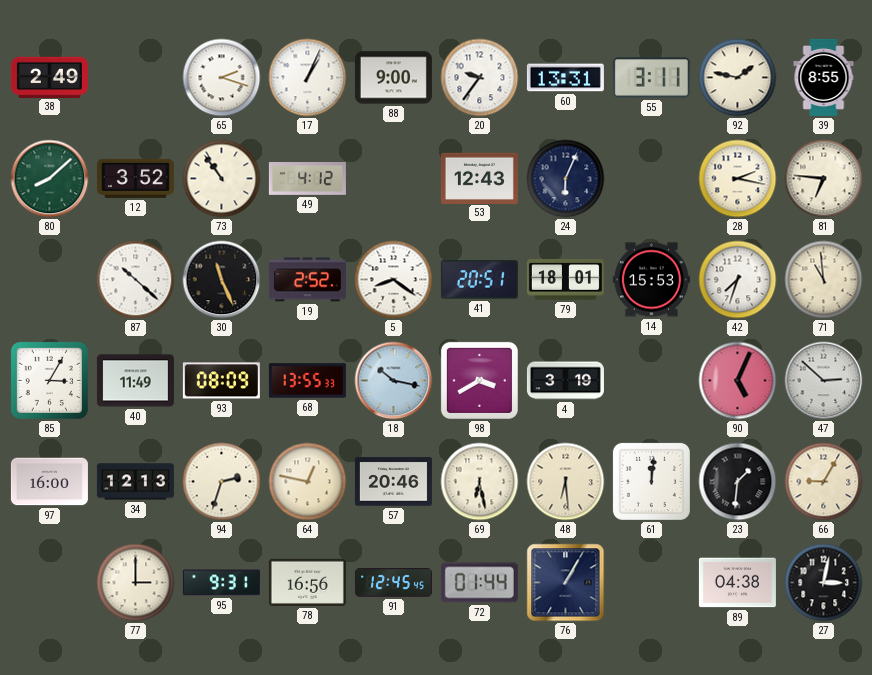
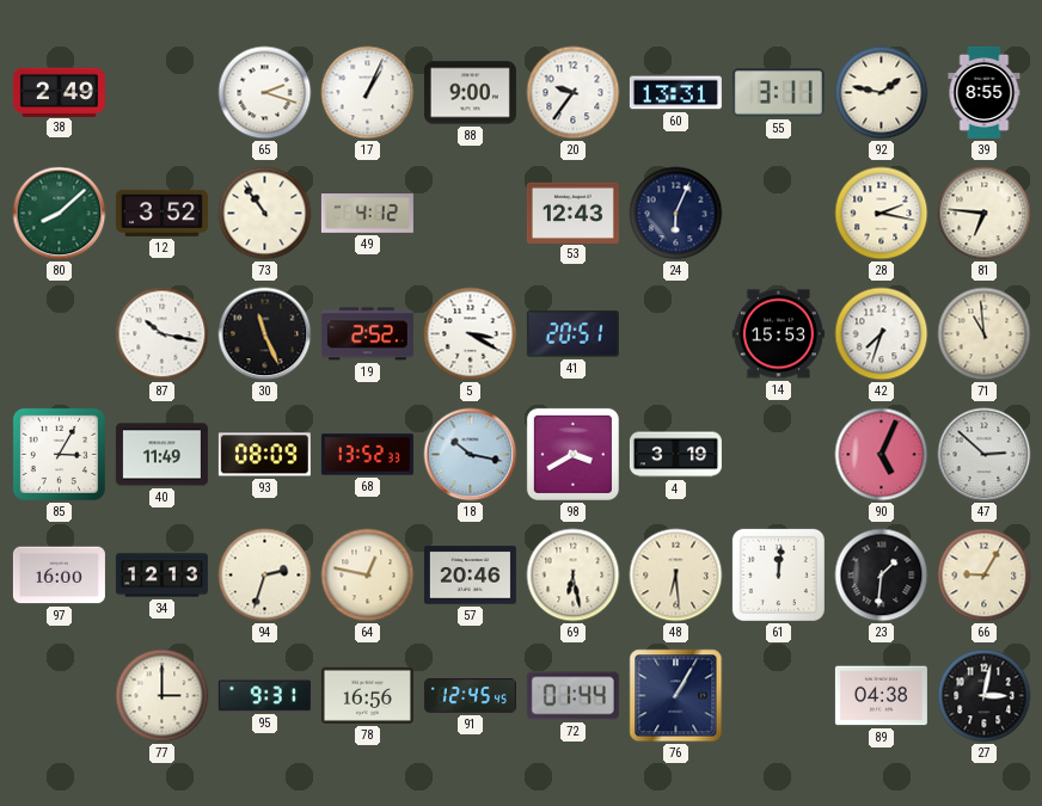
87: 10:22 -> 10:17
5: 8:21 -> 3:20
79: 18:01 -> none
68: 13:55 -> 13:52
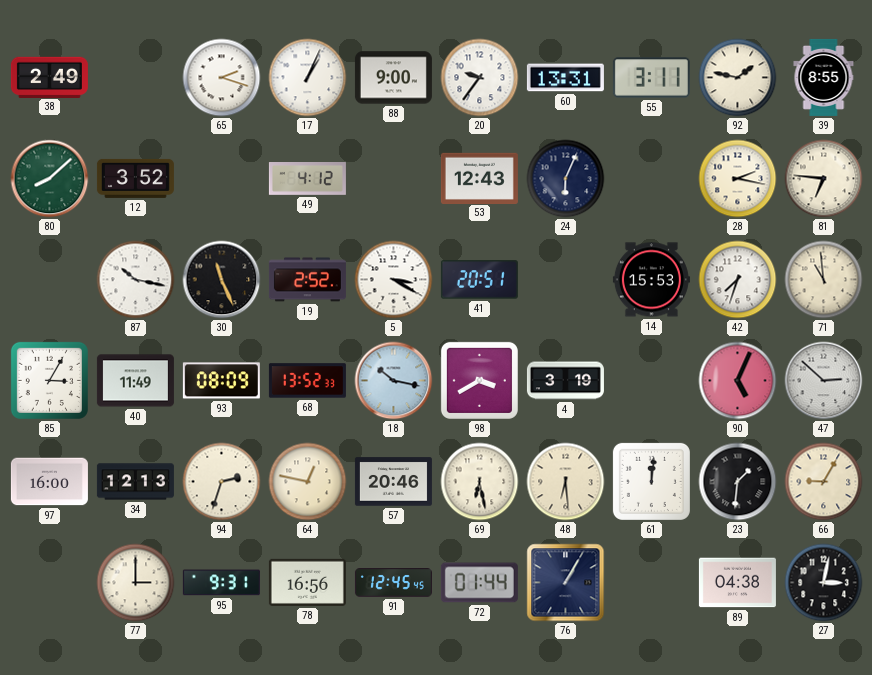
73: 10:54 -> none
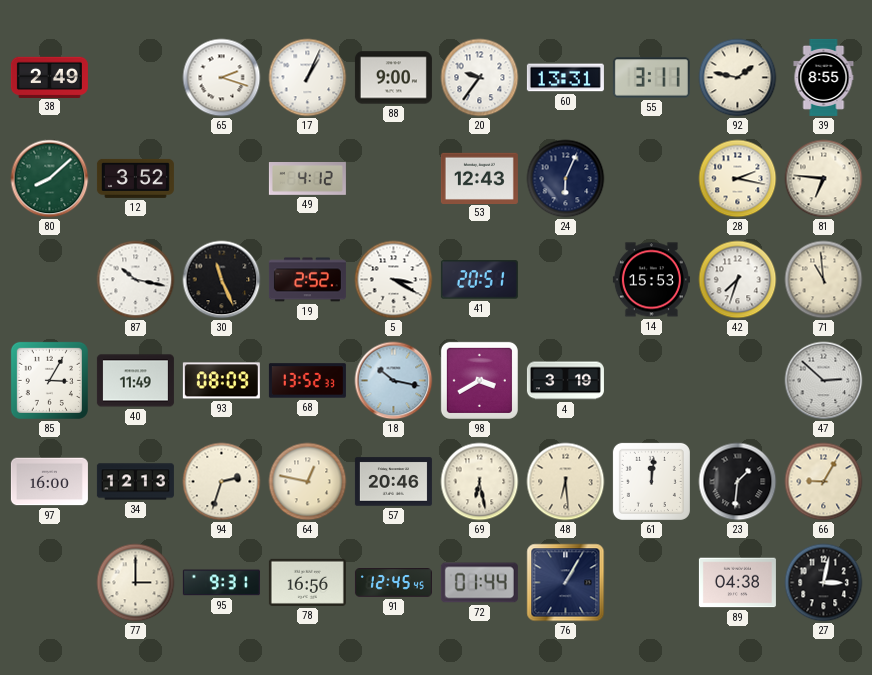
90: 5:04 -> none
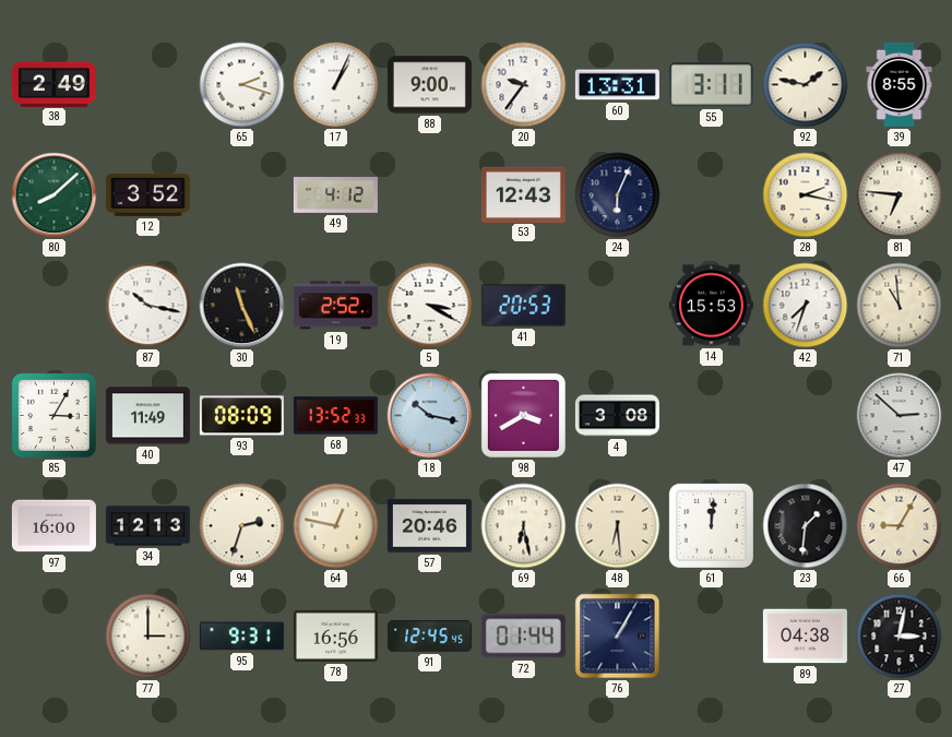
41: 20:51 -> 20:53
4: 3:19 -> 3:08
